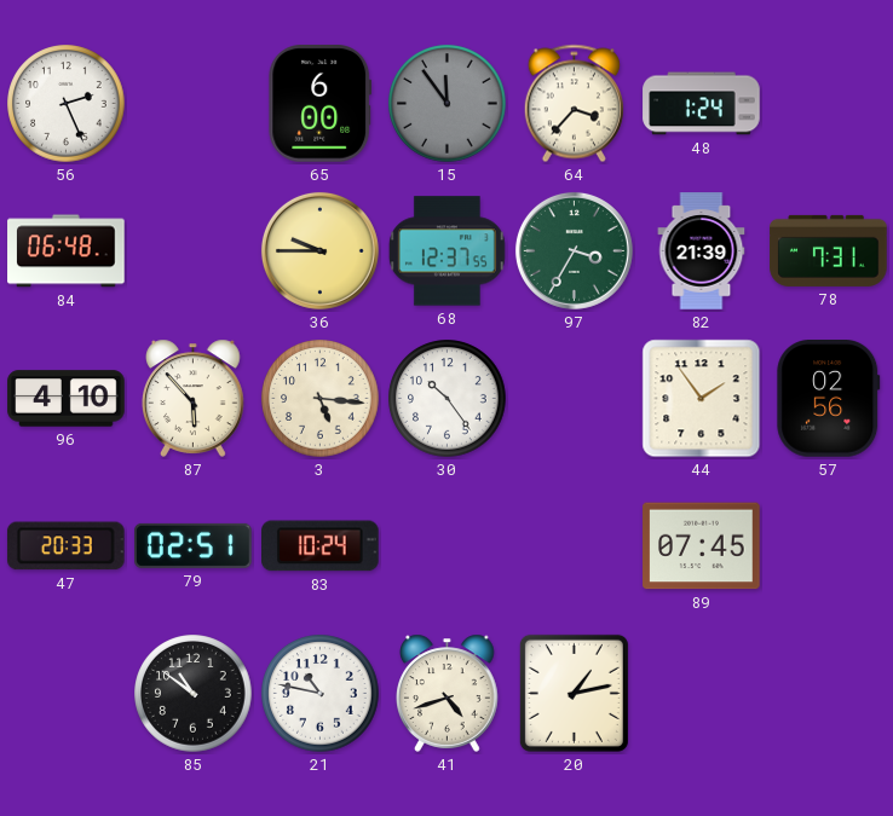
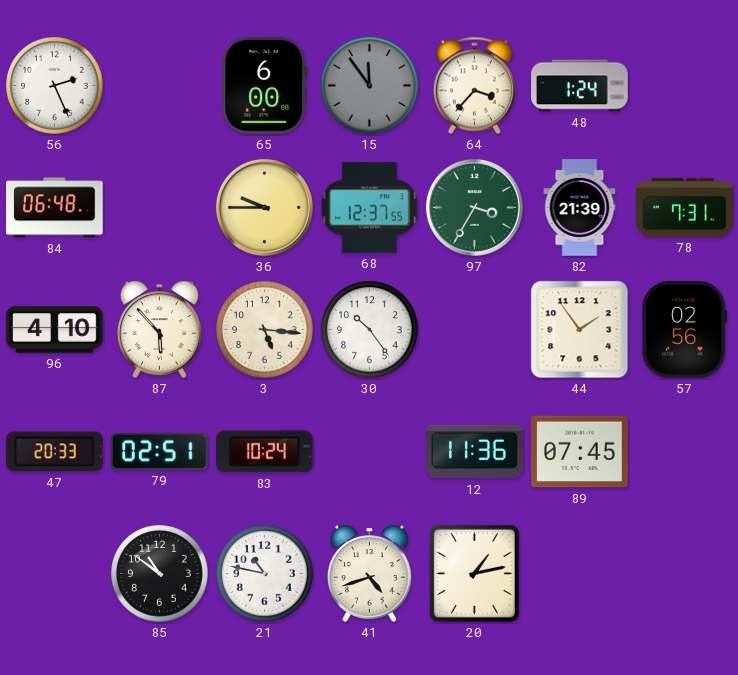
12: none -> 11:36
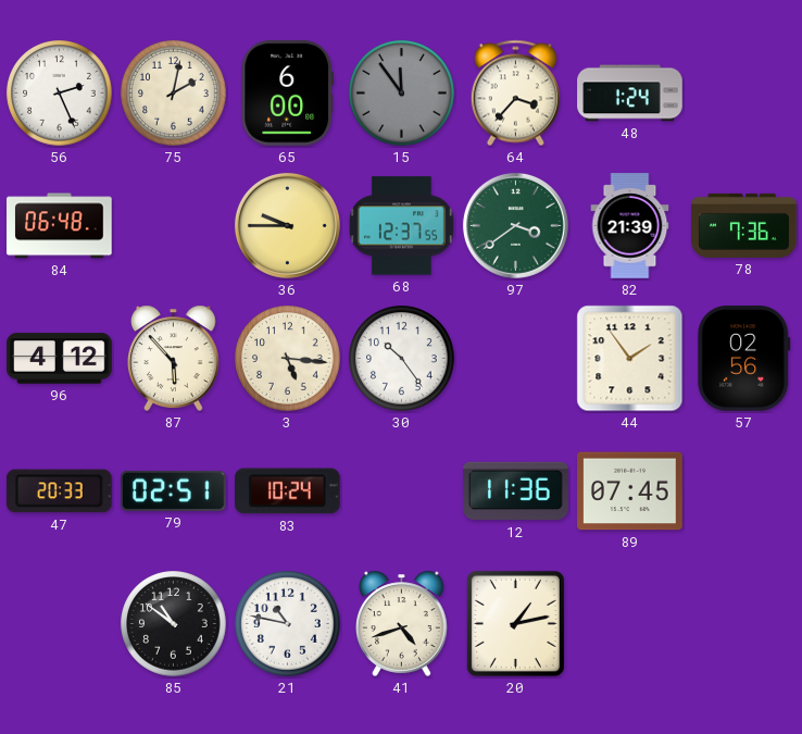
75: none -> 2:02
97: 3:35 -> 3:39
78: 7:31 -> 7:36
96: 4:10 -> 4:12
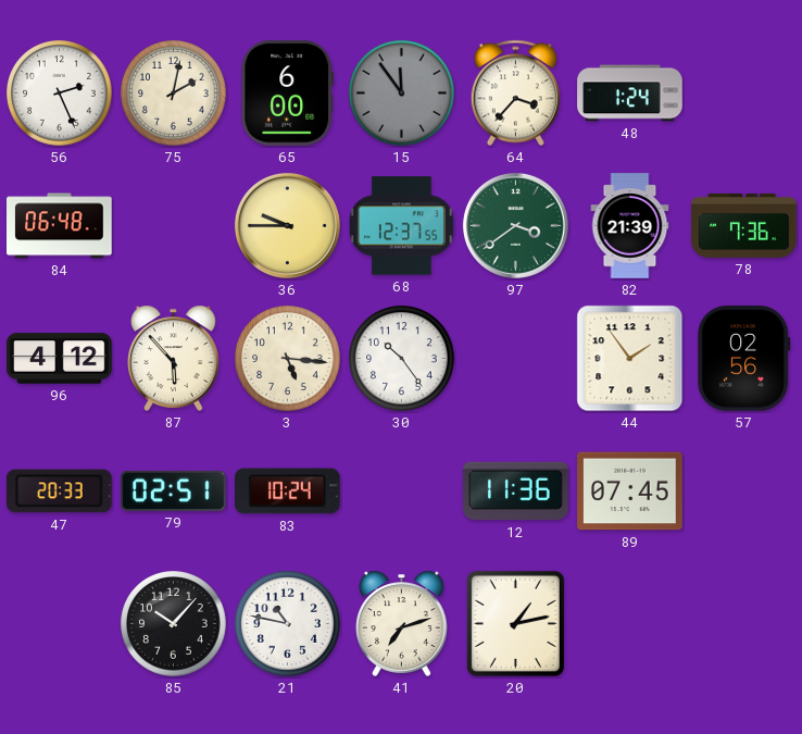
85: 10:51 -> 10:07
41: 4:42 -> 7:12
